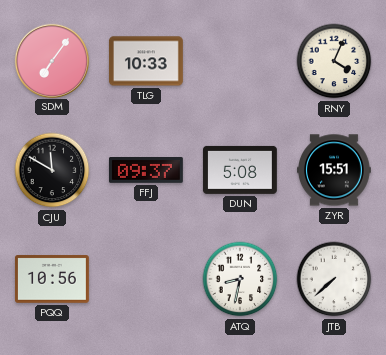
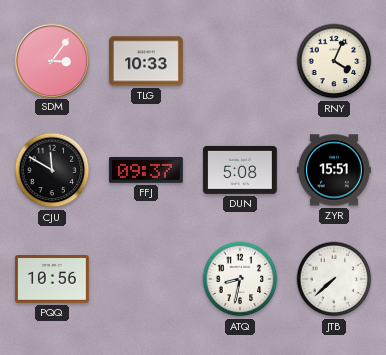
SDM: 7:06 -> 3:06
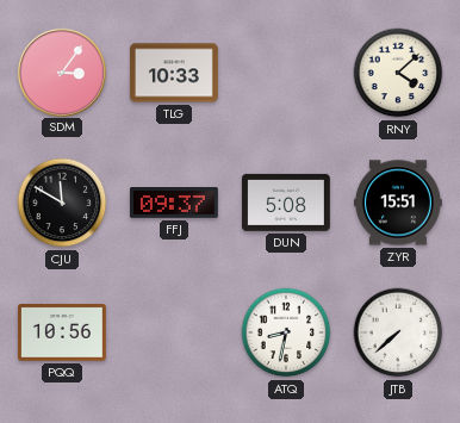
RNY: 4:04 -> 4:08
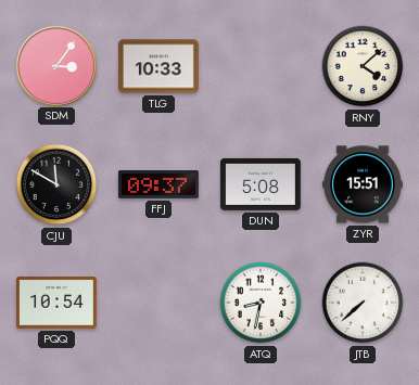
PQQ: 10:56 -> 10:54
